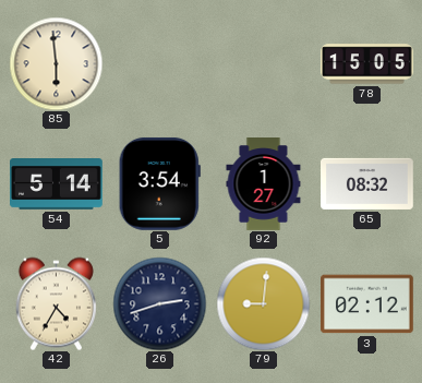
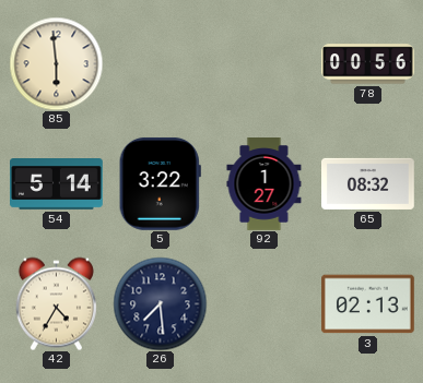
78: 15:05 -> 00:56
5: 3:54 -> 3:22
26: 2:42 -> 7:29
79: 9:01 -> none
3: 02:12 -> 02:13
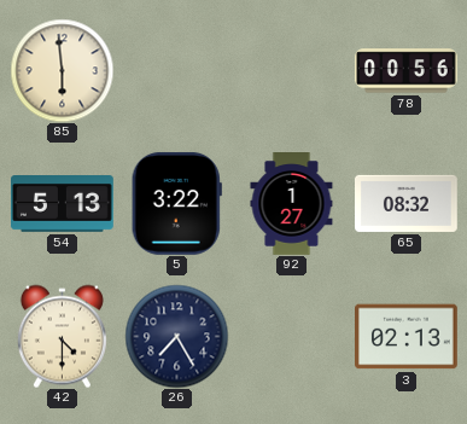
54: 5:14 -> 5:13
42: 4:35 -> 4:30
26: 7:29 -> 7:25
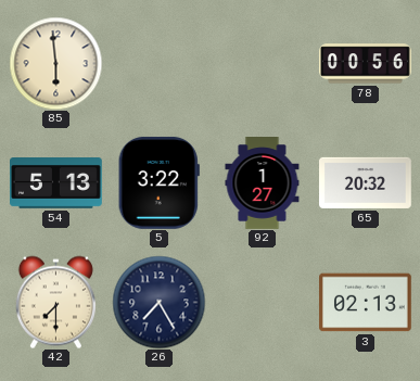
65: 08:32 -> 20:32
42: 4:30 -> 7:30
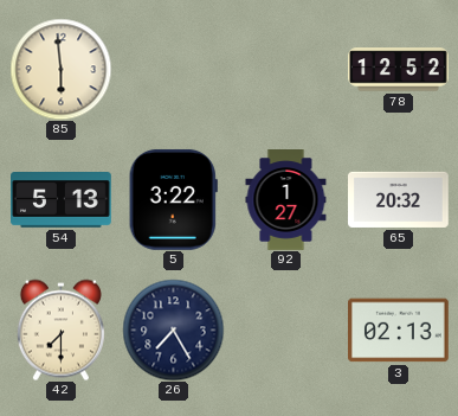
78: 00:56 -> 12:52
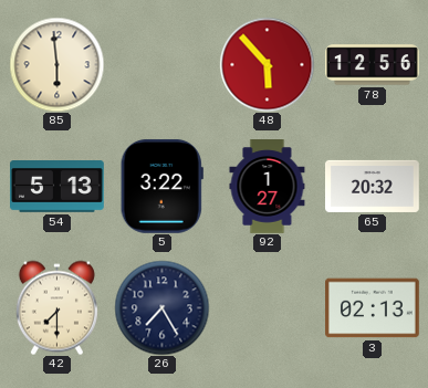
48: none -> 5:53
78: 12:52 -> 12:56
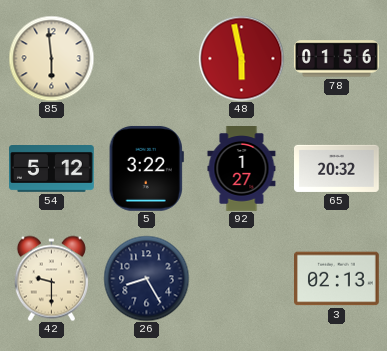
48: 5:53 -> 5:58
78: 12:56 -> 01:56
54: 5:13 -> 5:12
42: 7:30 -> 9:30
26: 7:25 -> 8:25
